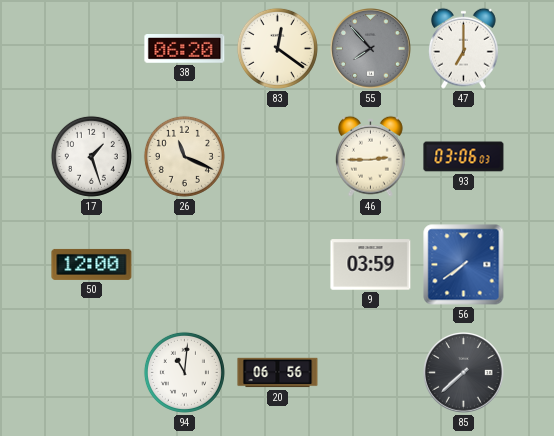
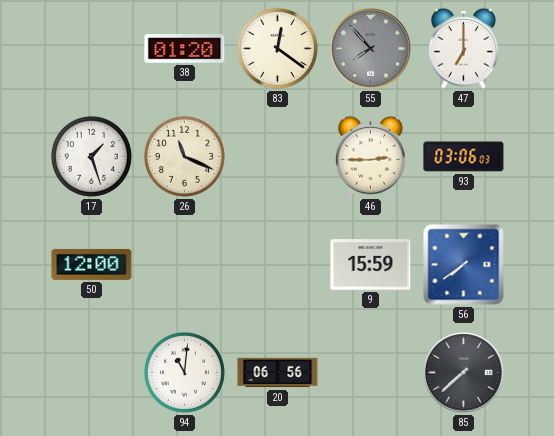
38: 06:20 -> 01:20
9: 03:59 -> 15:59
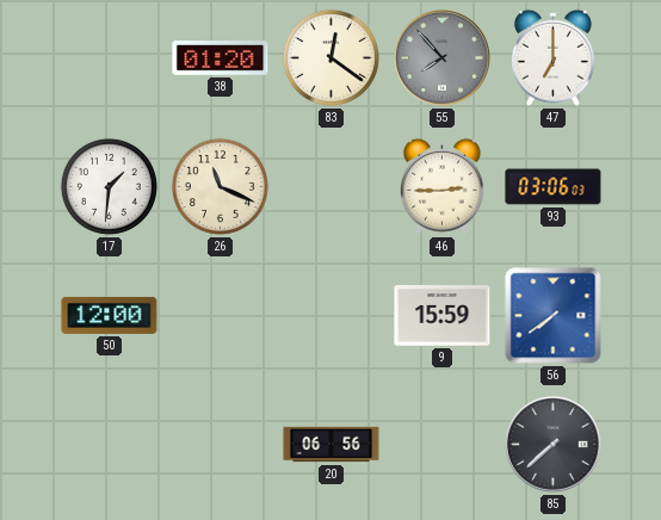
17: 1:27 -> 1:31
94: 11:01 -> none
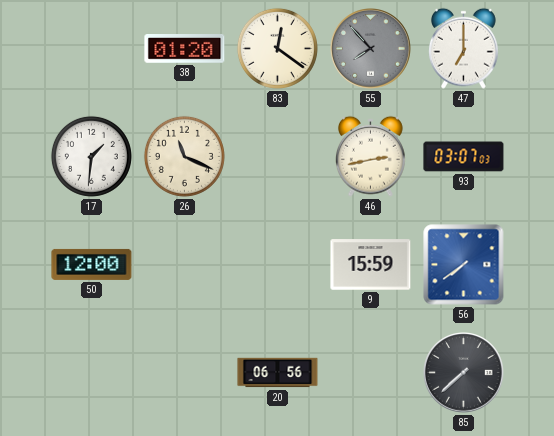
46: 2:45 -> 2:43
93: 03:06 -> 03:07
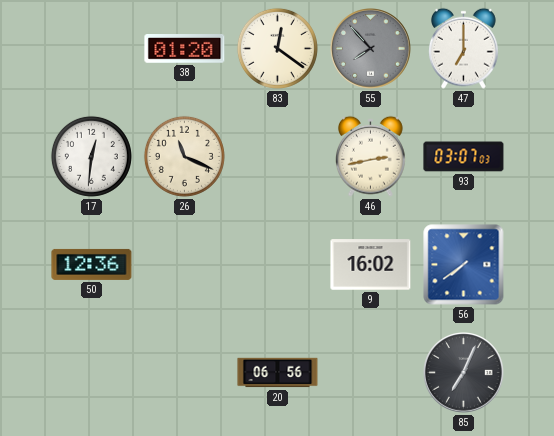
17: 1:31 -> 12:31
50: 12:00 -> 12:36
9: 15:59 -> 16:02
85: 7:38 -> 7:04
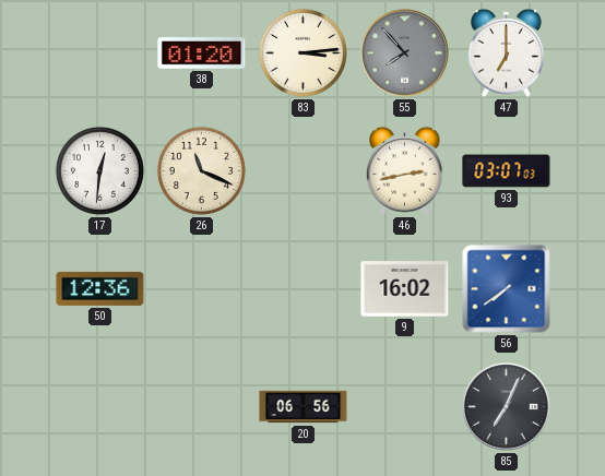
83: 12:21 -> 3:14
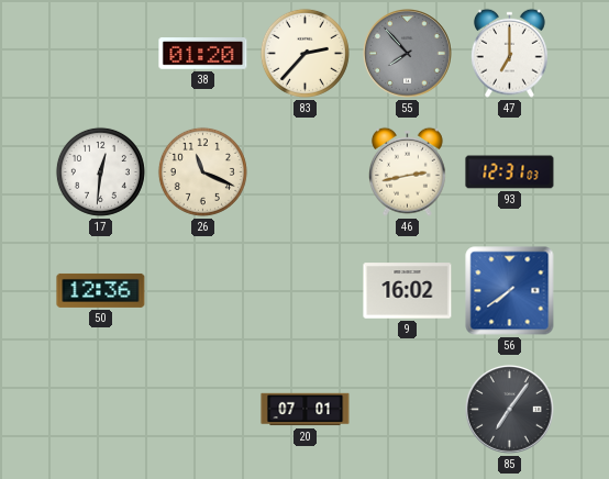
83: 3:14 -> 2:37
93: 03:07 -> 12:31
20: 06:56 -> 07:01
85: 7:04 -> 7:06
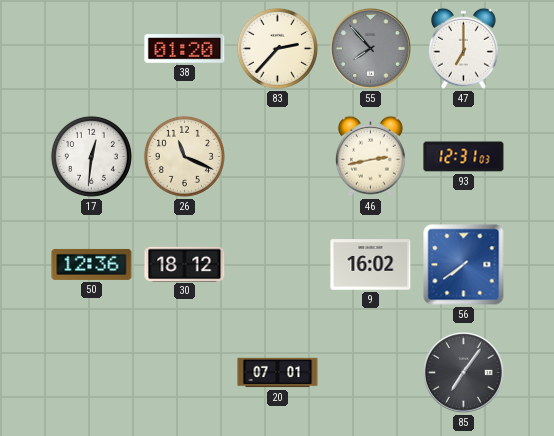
30: none -> 18:12
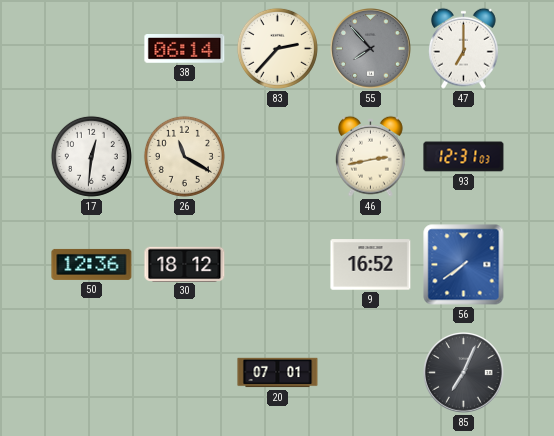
38: 01:20 -> 06:14
26: 11:19 -> 11:20
9: 16:02 -> 16:52
85: 7:06 -> 7:04
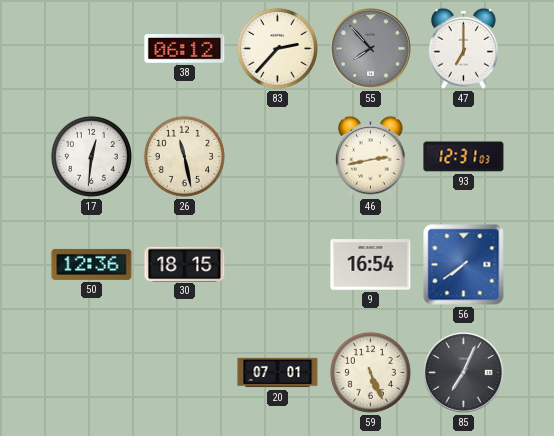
38: 06:14 -> 06:12
26: 11:20 -> 11:28
30: 18:12 -> 18:15
9: 16:52 -> 16:54
59: none -> 5:26
